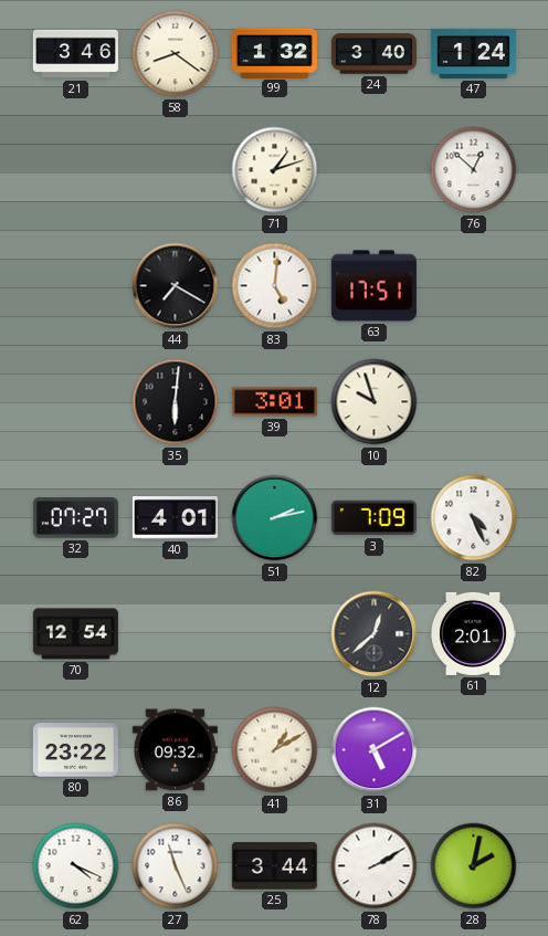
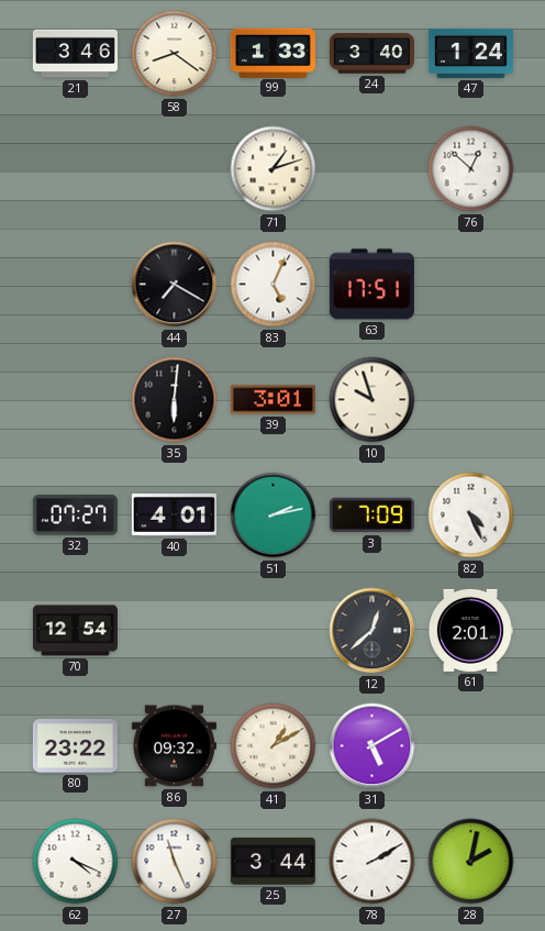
99: 1:32 -> 1:33
83: 5:01 -> 5:04
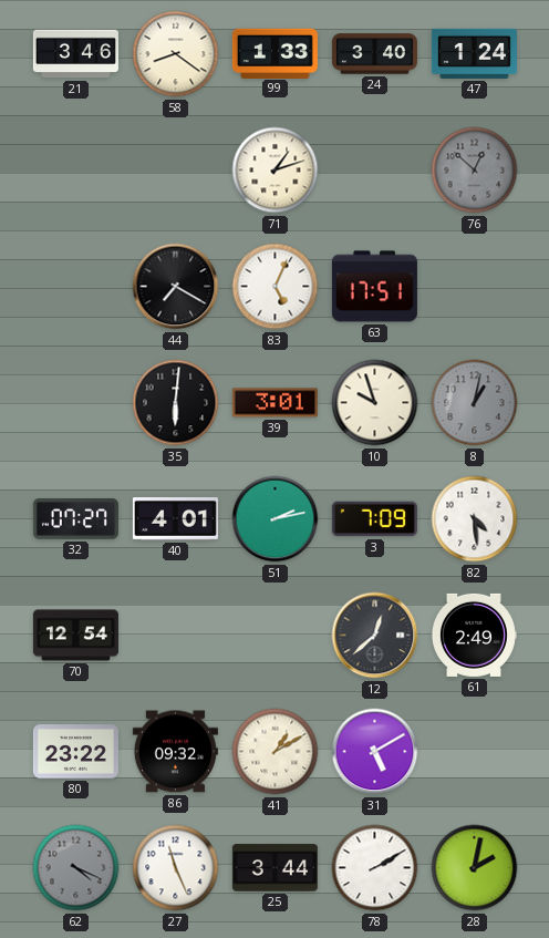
76 dial: white -> grey
8: none -> 1:02
82: 4:26 -> 4:29
61: 2:01 -> 2:49
62 dial: white -> grey
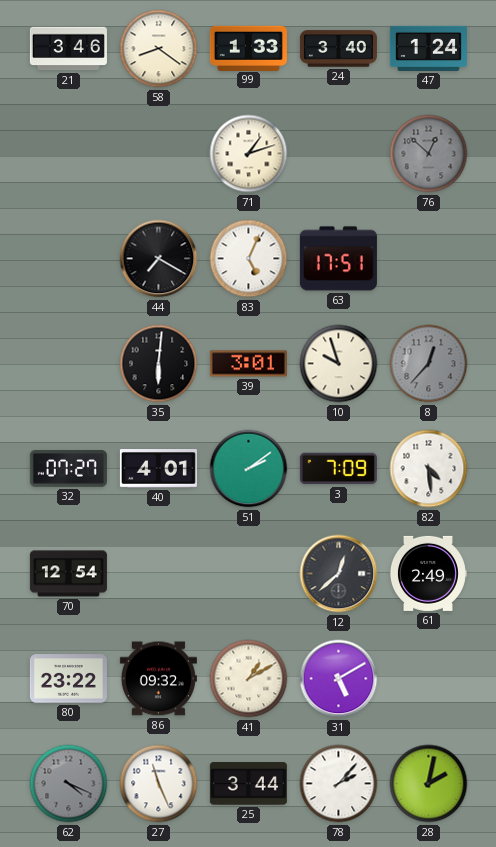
8: 1:02 -> 12:37
51: 2:13 -> 2:09
78: 2:10 -> 2:07
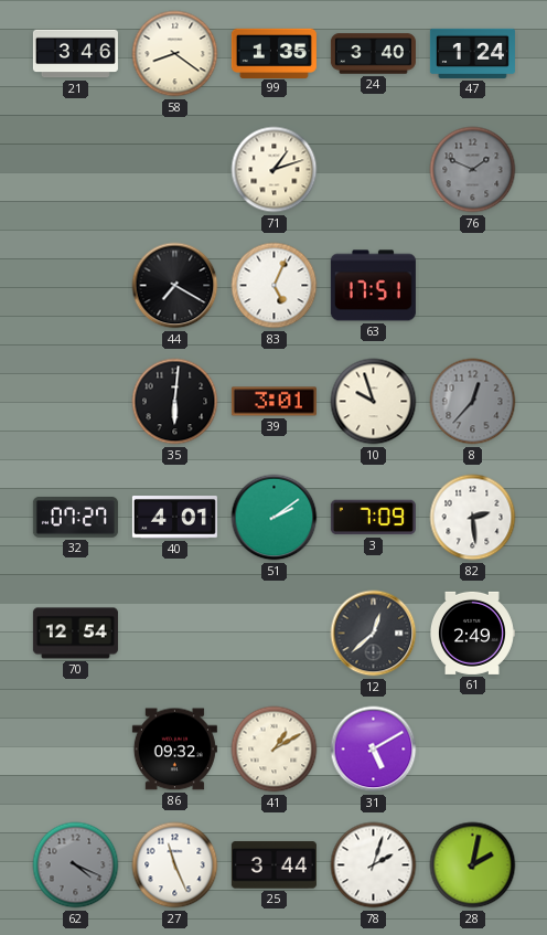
99: 1:33 -> 1:35
76: 12:52 -> 1:49
82: 4:29 -> 2:29
80: 23:22 -> none
78: 2:07 -> 2:03
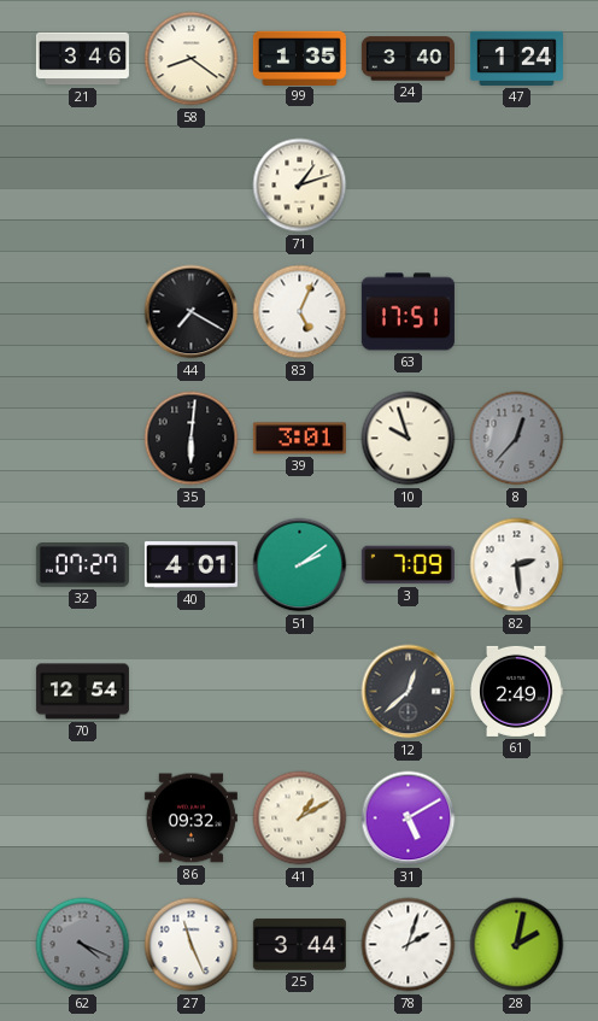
76: 1:49 -> none
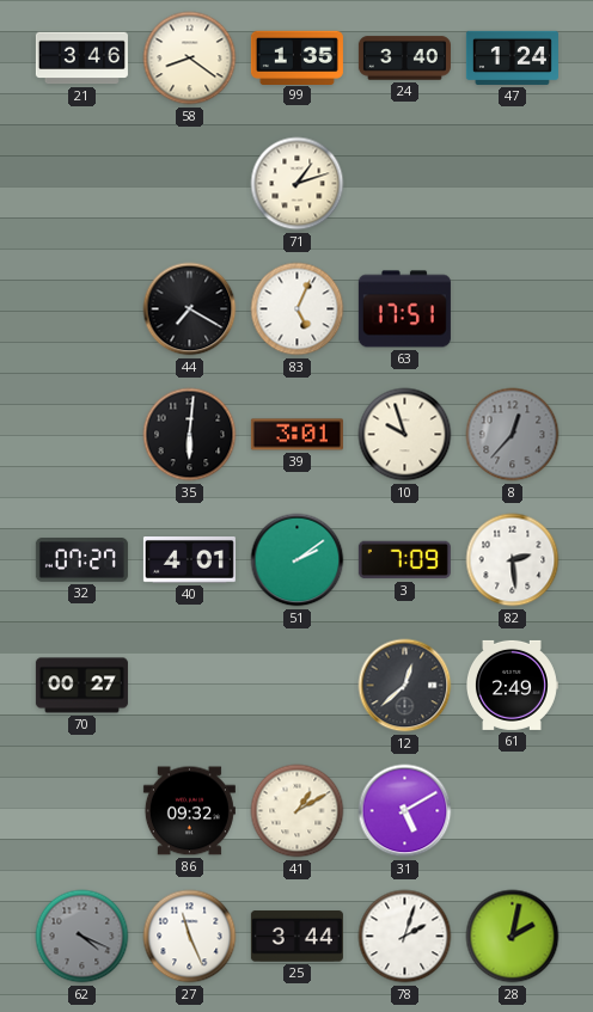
70: 12:54 -> 00:27
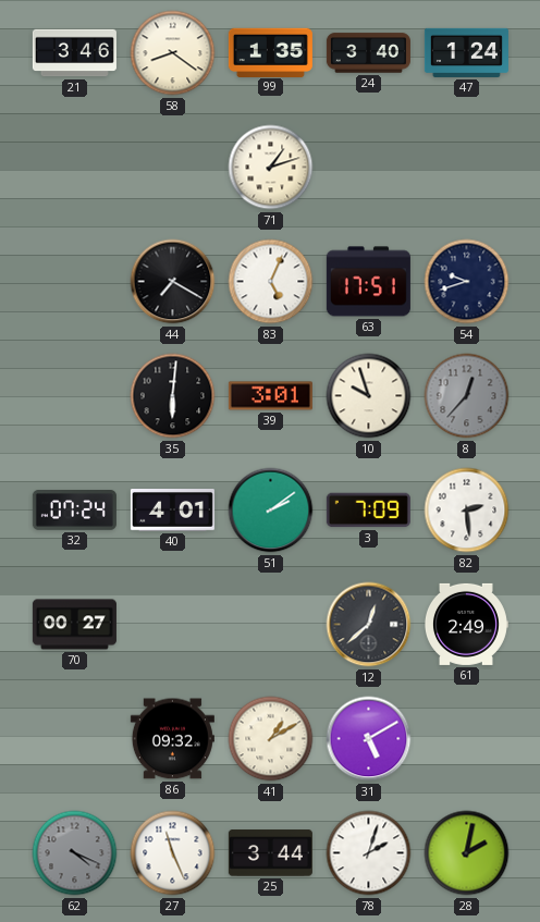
54: none -> 9:42
32: 07:27 -> 07:24
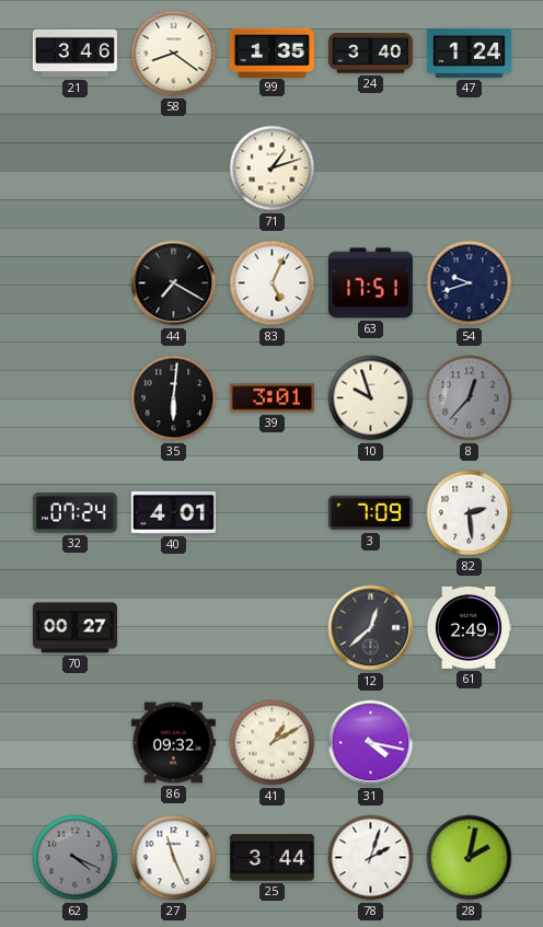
51: 2:09 -> none
31: 5:10 -> 4:17
